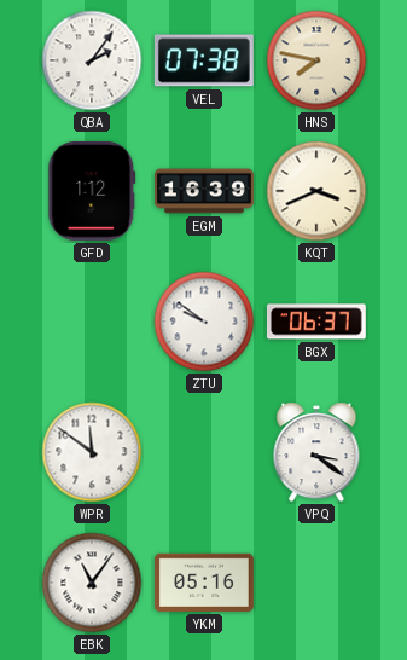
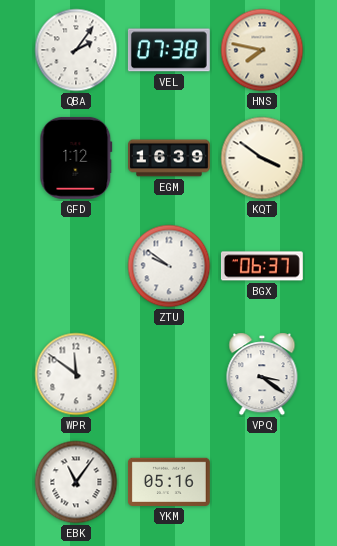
KQT: 3:41 -> 3:51
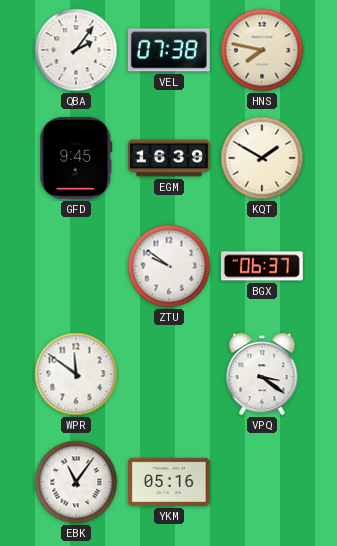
GFD: 1:12 -> 9:45
KQT: 3:51 -> 1:50
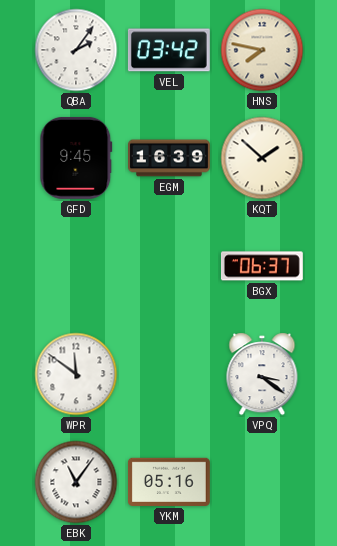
VEL: 07:38 -> 03:42
KQT: 1:50 -> 1:52
ZTU: 9:51 -> none
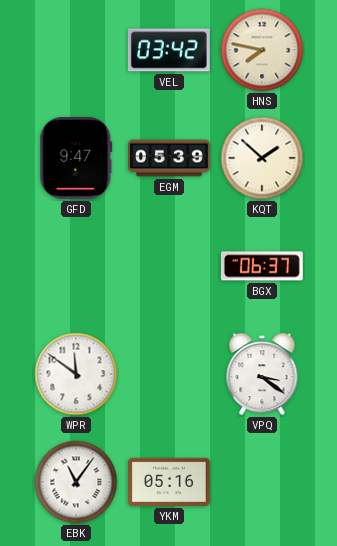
QBA: 2:06 -> none
GFD: 9:45 -> 9:47
EGM: 16:39 -> 05:39
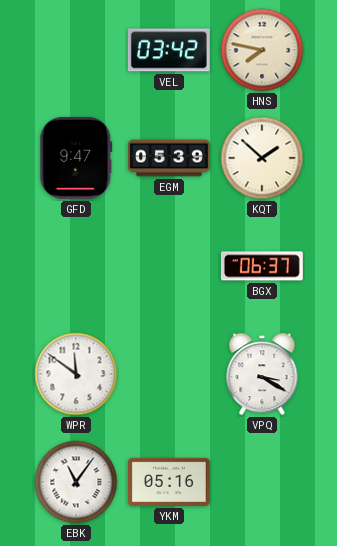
VPQ: 3:21 -> 3:20
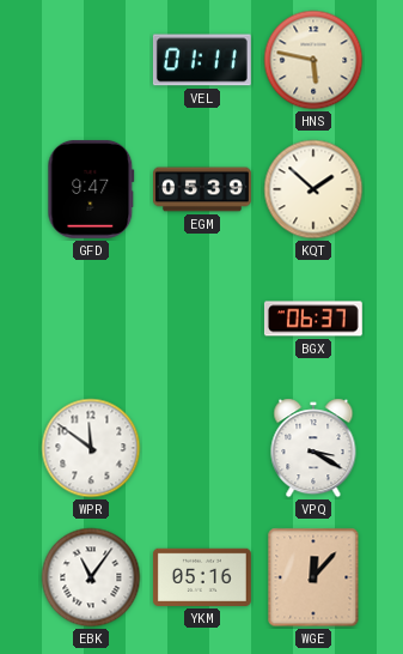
VEL: 03:42 -> 01:11
HNS: 7:47 -> 5:47
WGE: none -> 12:07
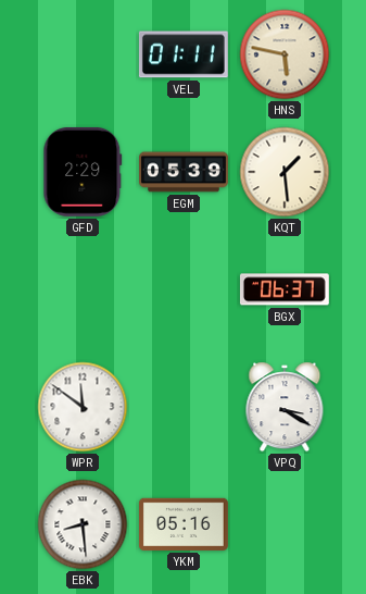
GFD: 9:47 -> 2:29
KQT: 1:52 -> 1:29
EBK: 11:06 -> 8:29
WGE: 12:07 -> none
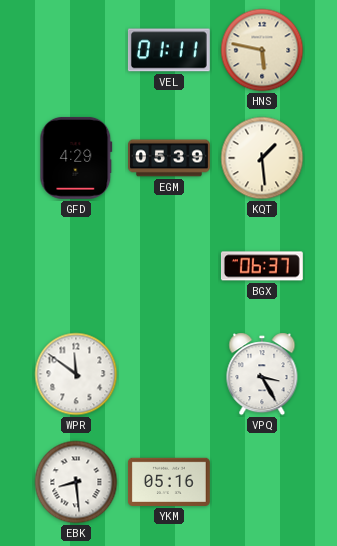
GFD: 2:29 -> 4:29
VPQ: 3:20 -> 3:25
